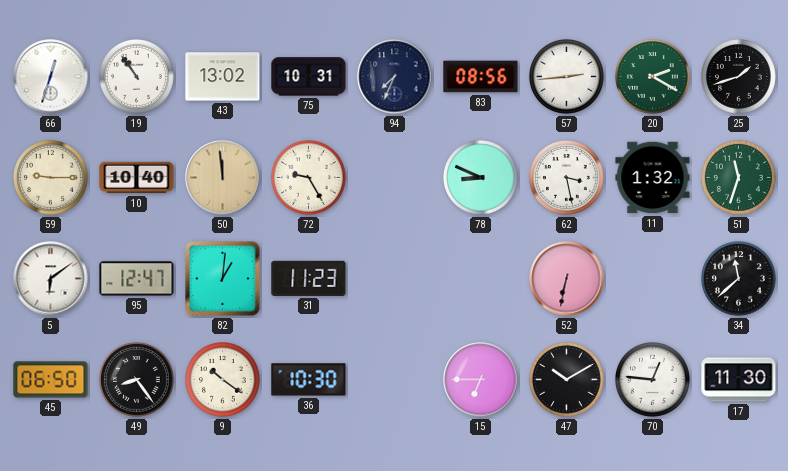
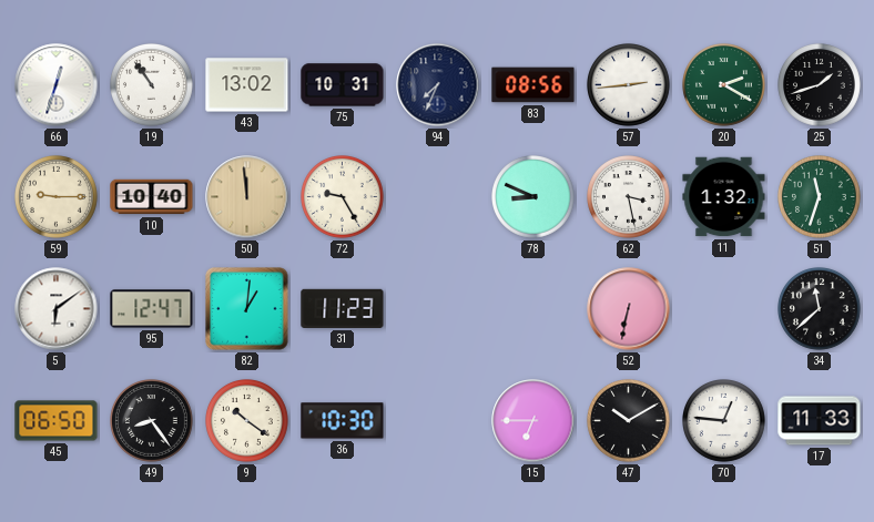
17: 11:30 -> 11:33
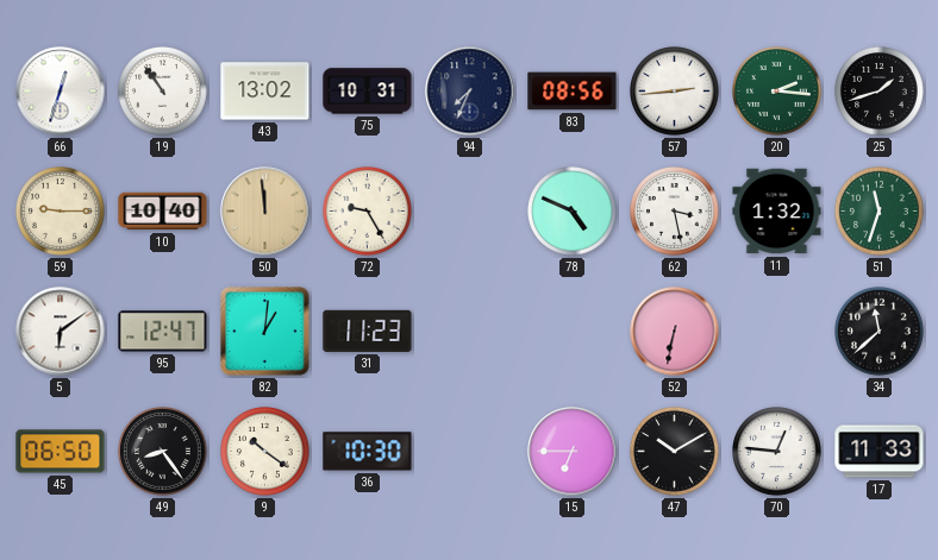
20: 2:20 -> 2:16
78: 8:49 -> 4:49
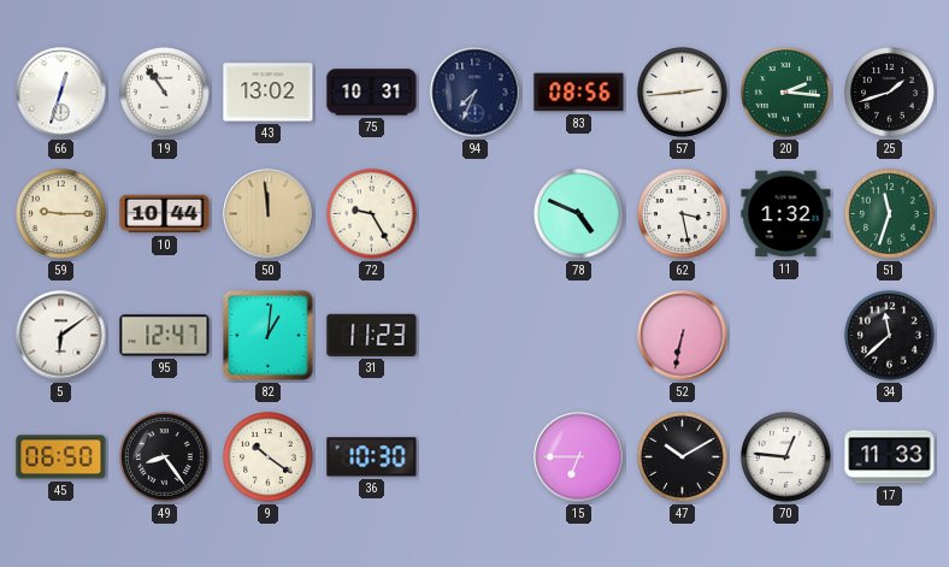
10: 10:40 -> 10:44
